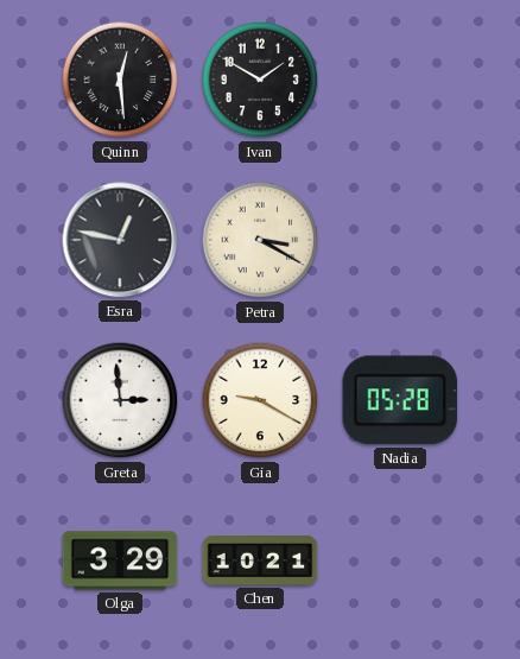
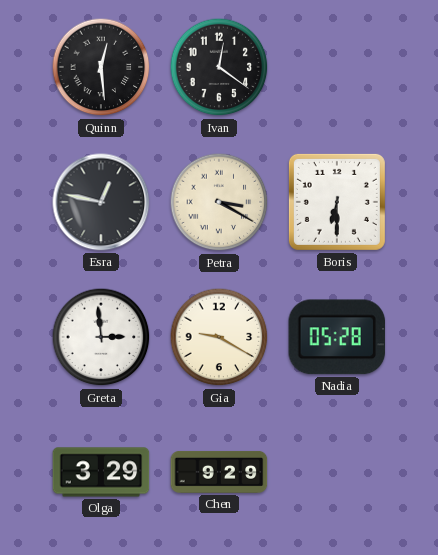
Ivan: 1:50 -> 12:21
Boris: none -> 6:30
Chen: 10:21 -> 9:29
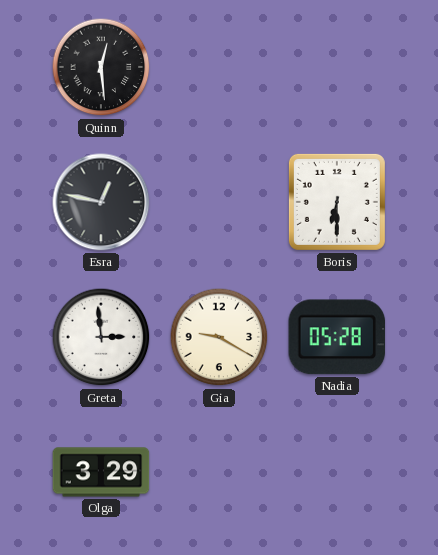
Ivan: 12:21 -> none
Petra: 3:20 -> none
Chen: 9:29 -> none
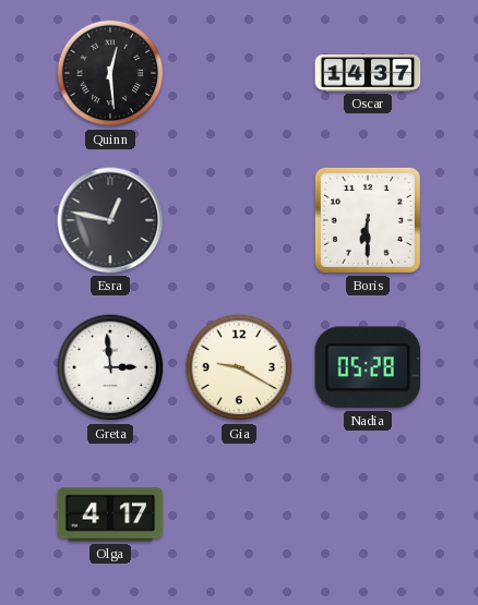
Oscar: none -> 14:37
Olga: 3:29 -> 4:17
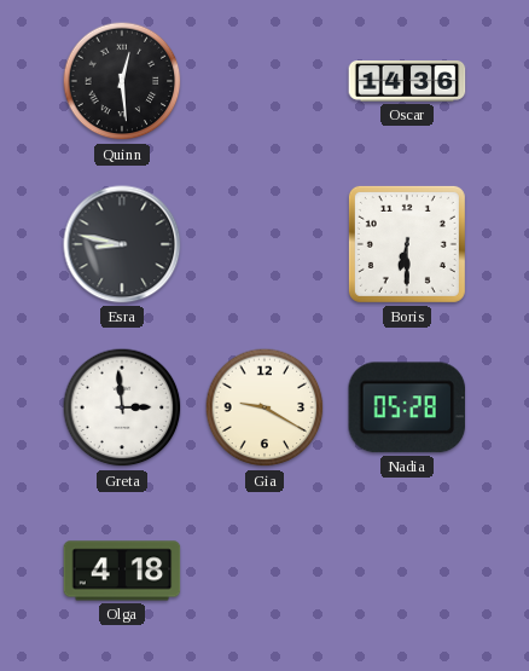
Oscar: 14:37 -> 14:36
Esra: 12:47 -> 8:47
Olga: 4:17 -> 4:18
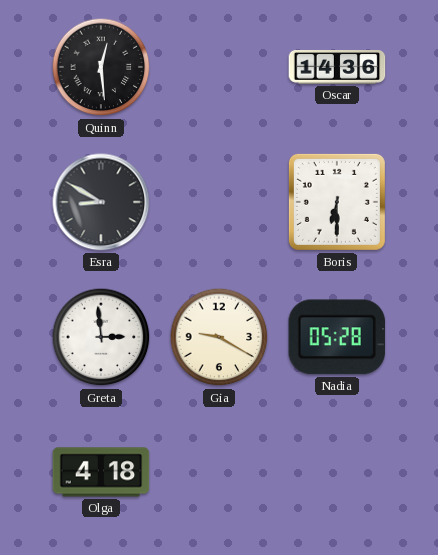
Esra: 8:47 -> 8:50
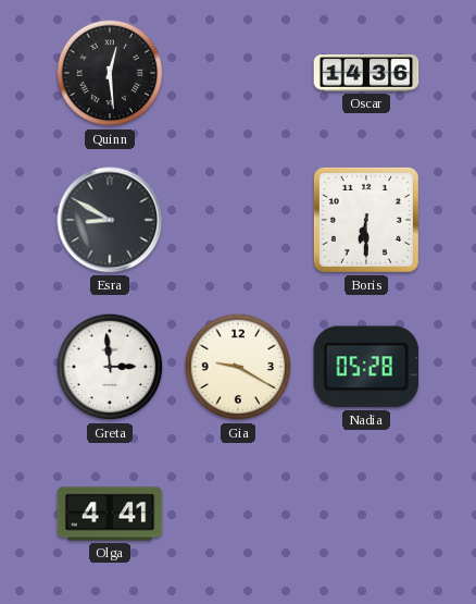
Olga: 4:18 -> 4:41
